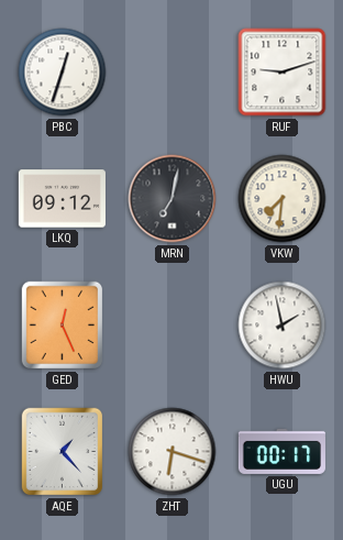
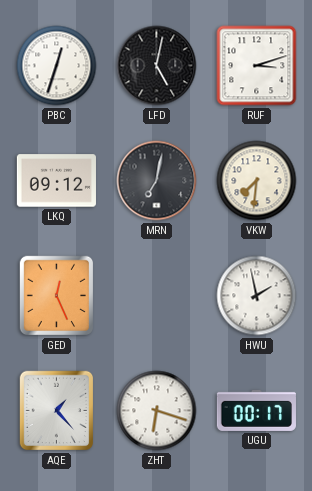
LFD: none -> 5:02
RUF: 9:12 -> 3:12
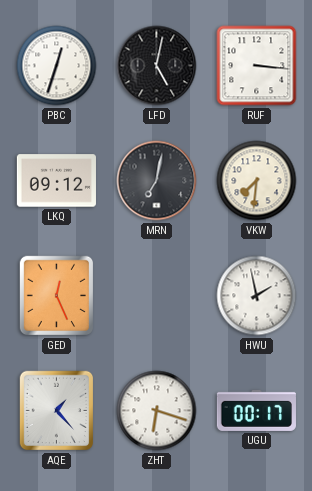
RUF: 3:12 -> 3:16
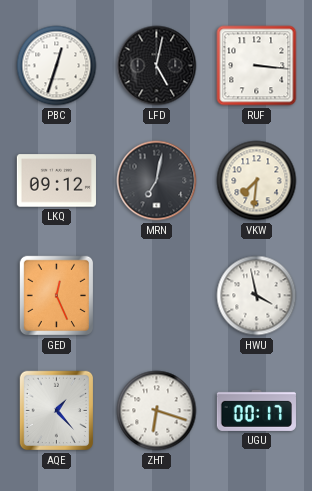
HWU: 1:58 -> 3:58
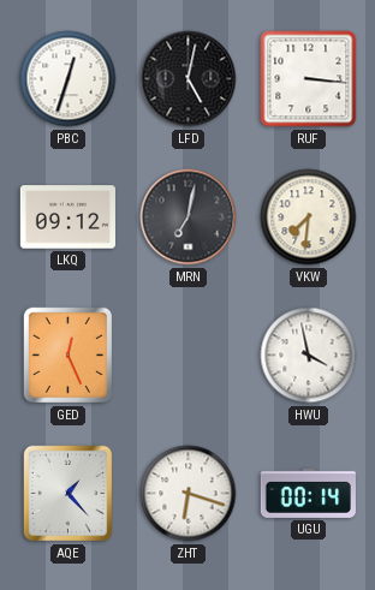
UGU: 00:17 -> 00:14
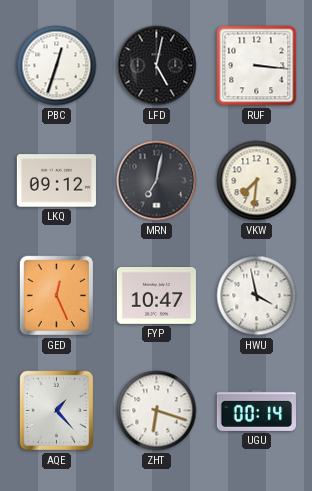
FYP: none -> 10:47
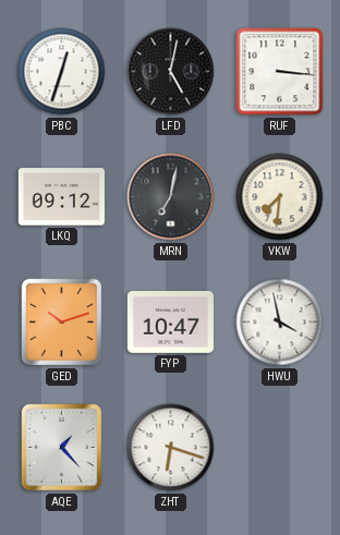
GED: 12:26 -> 10:12
UGU: 00:14 -> none
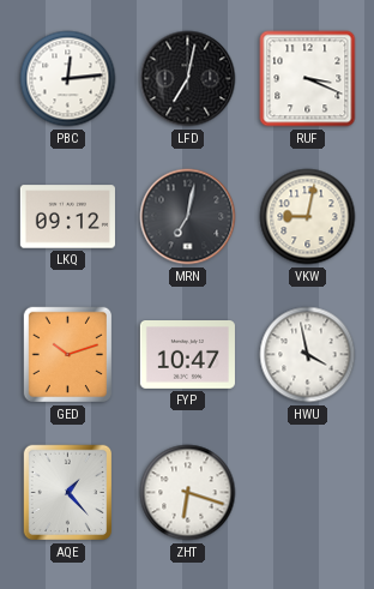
PBC: 12:33 -> 12:14
LFD: 5:02 -> 7:02
RUF: 3:16 -> 3:19
VKW: 7:31 -> 9:02
